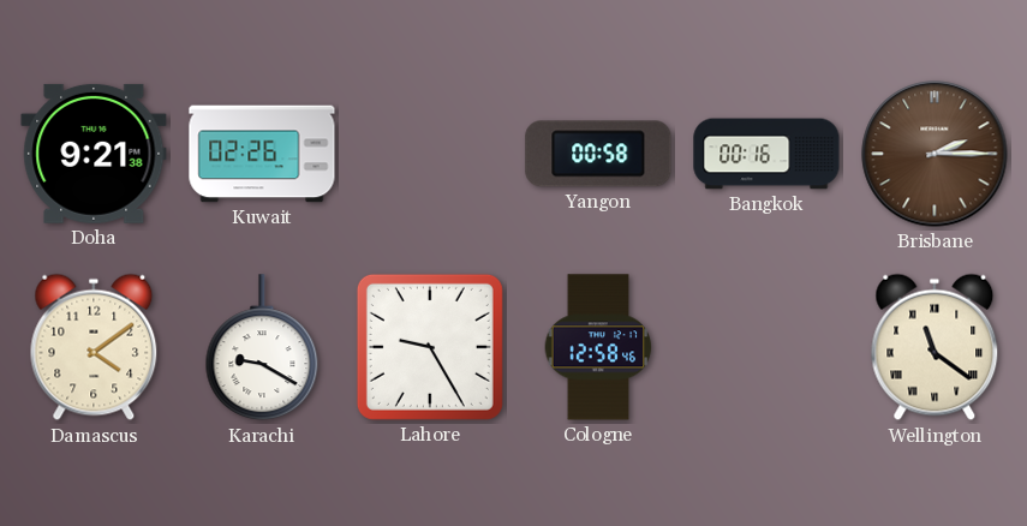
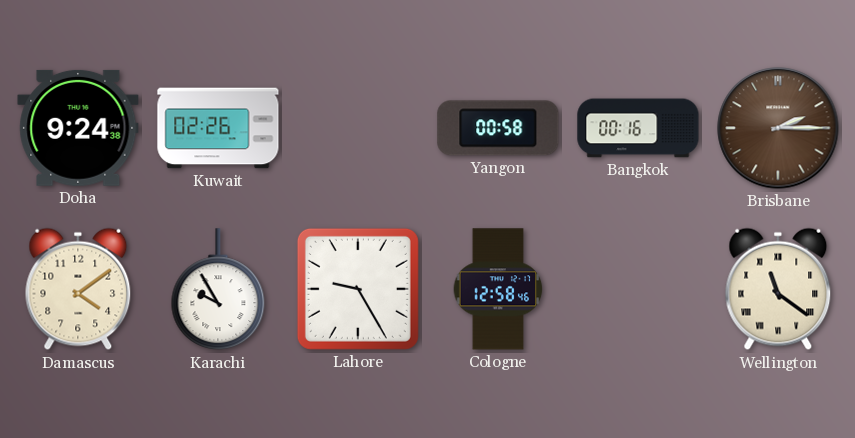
Doha: 9:21 -> 9:24
Karachi: 9:20 -> 9:55
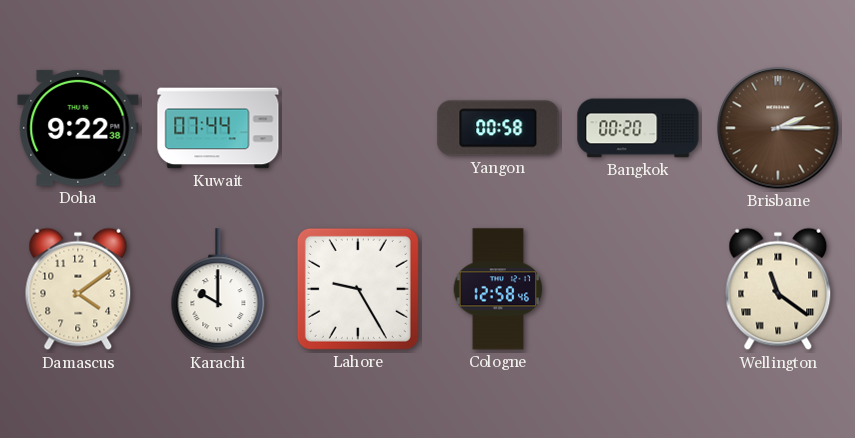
Doha: 9:24 -> 9:22
Kuwait: 02:26 -> 07:44
Bangkok: 00:16 -> 00:20
Karachi: 9:55 -> 10:00
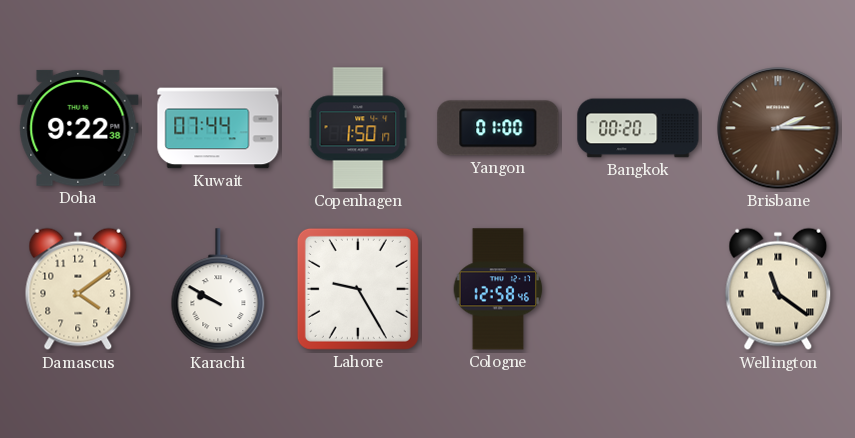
Copenhagen: none -> 1:50
Yangon: 00:58 -> 01:00
Karachi: 10:00 -> 9:50
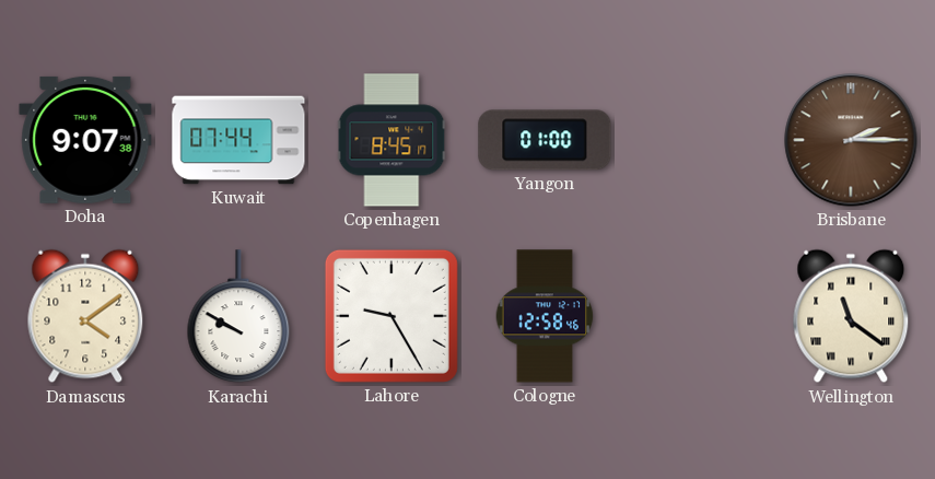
Doha: 9:22 -> 9:07
Copenhagen: 1:50 -> 8:45
Bangkok: 00:20 -> none
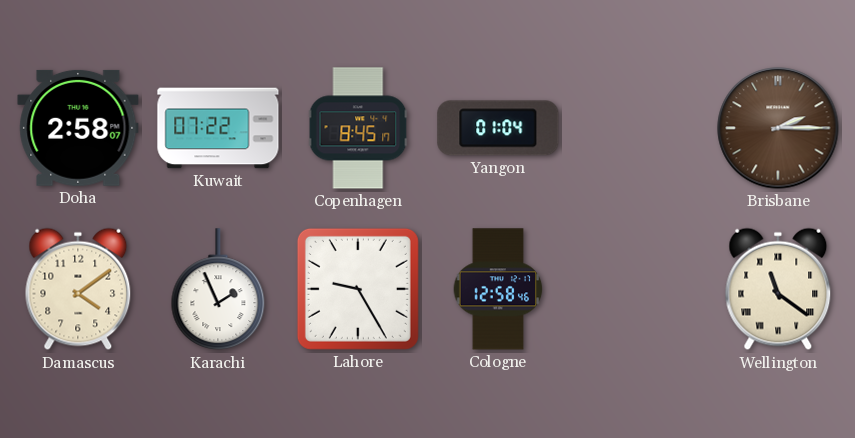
Doha: 9:07 -> 2:58
Kuwait: 07:44 -> 07:22
Yangon: 01:00 -> 01:04
Karachi: 9:50 -> 1:56
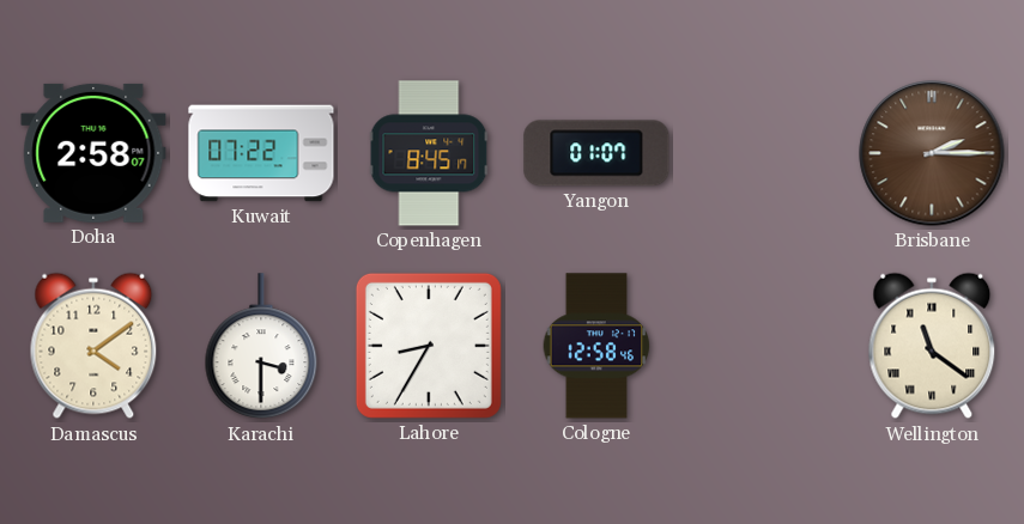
Yangon: 01:04 -> 01:07
Karachi: 1:56 -> 3:30
Lahore: 9:25 -> 8:35
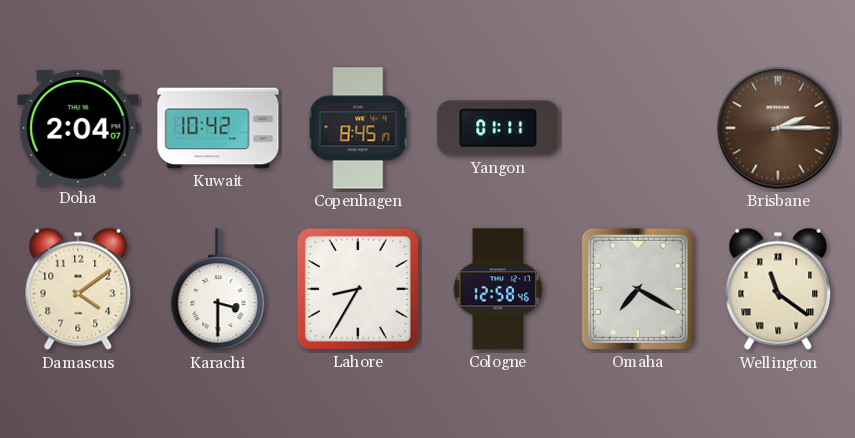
Doha: 2:58 -> 2:04
Kuwait: 07:22 -> 10:42
Yangon: 01:07 -> 01:11
Omaha: none -> 7:20
